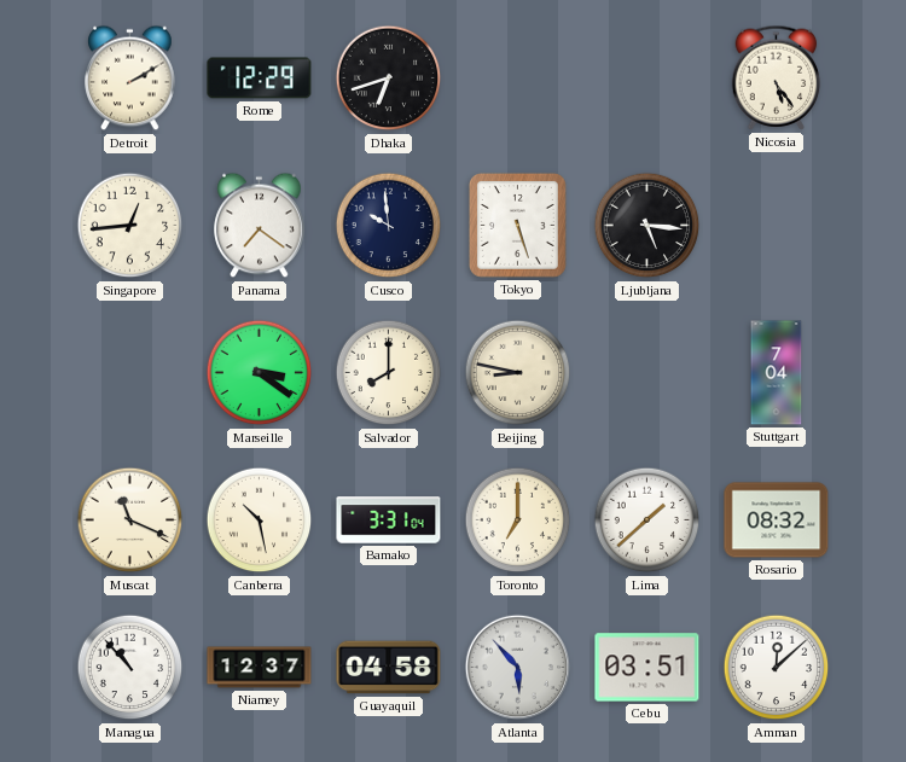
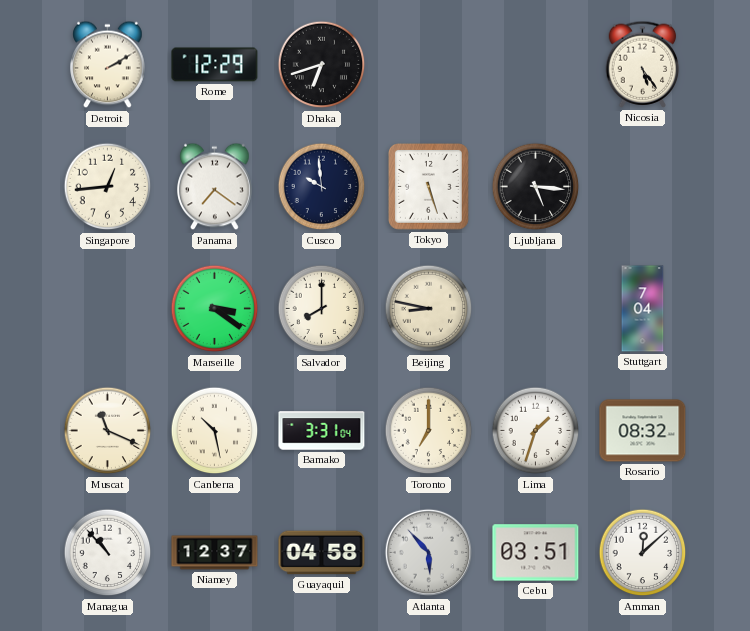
Lima: 1:38 -> 1:33
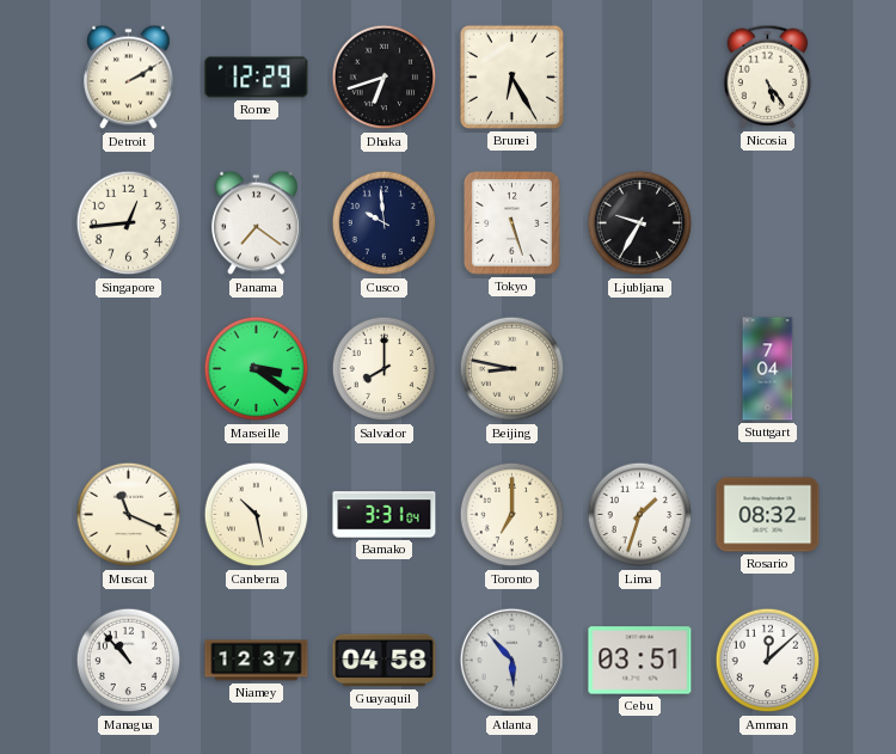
Brunei: none -> 6:25
Ljubljana: 5:16 -> 9:35
